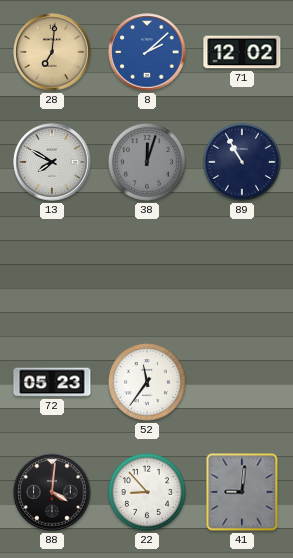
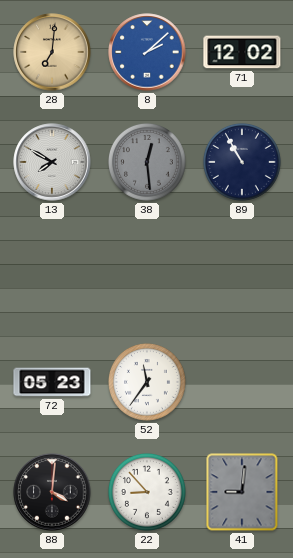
38: 12:03 -> 12:29
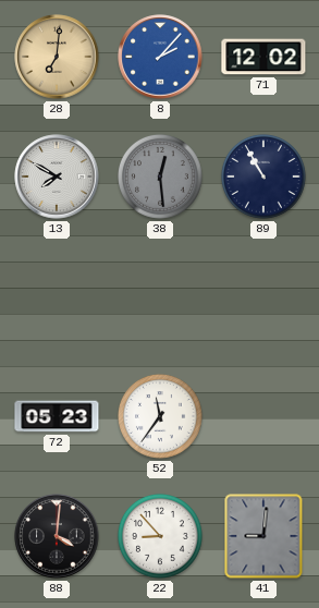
8: 2:08 -> 2:07
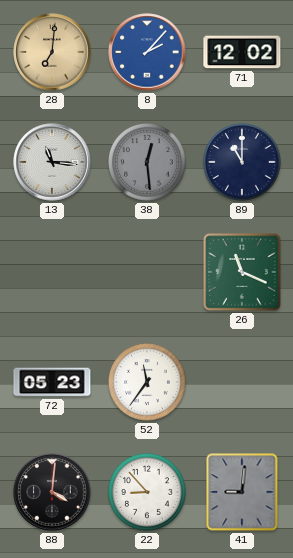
13: 7:50 -> 11:16
89: 10:55 -> 11:00
26: none -> 11:19
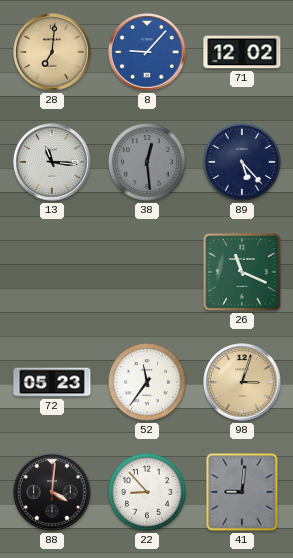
8: 2:07 -> 9:07
89: 11:00 -> 5:23
98: none -> 3:03
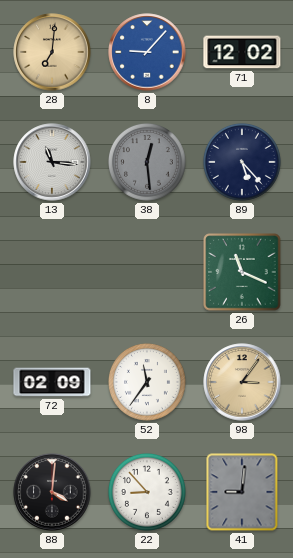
72: 05:23 -> 02:09
98: 3:03 -> 3:06
